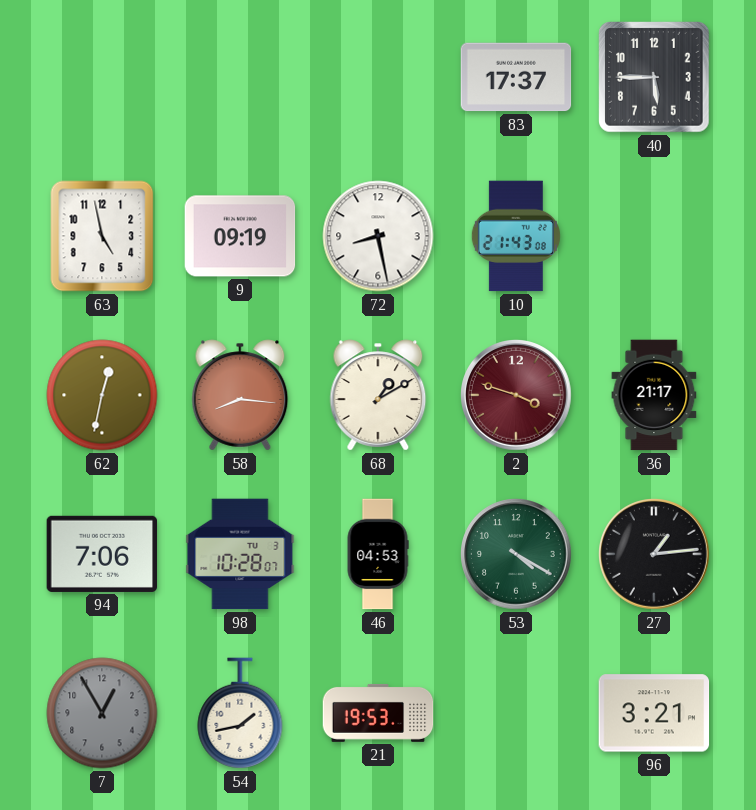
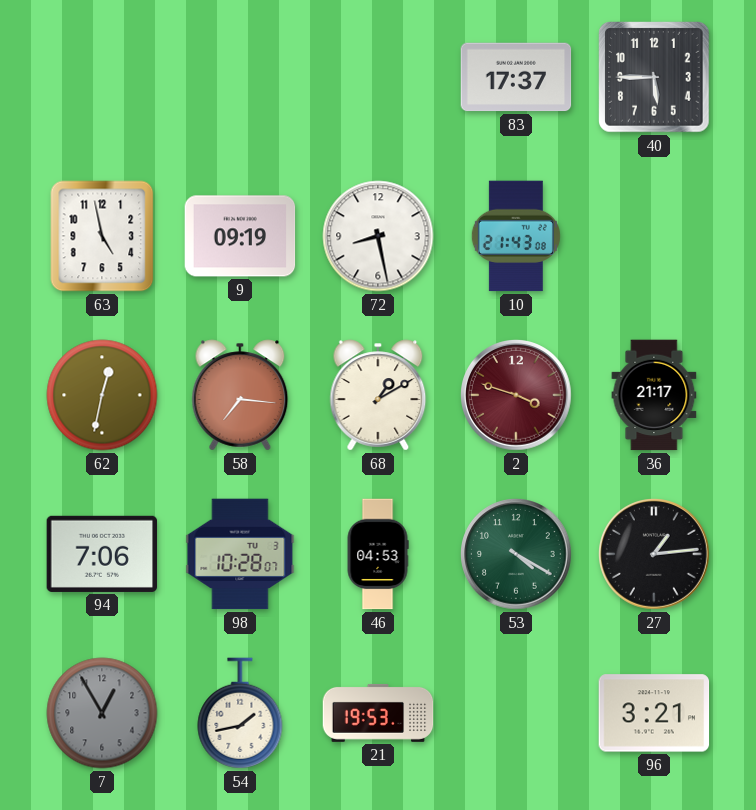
58: 8:16 -> 7:16
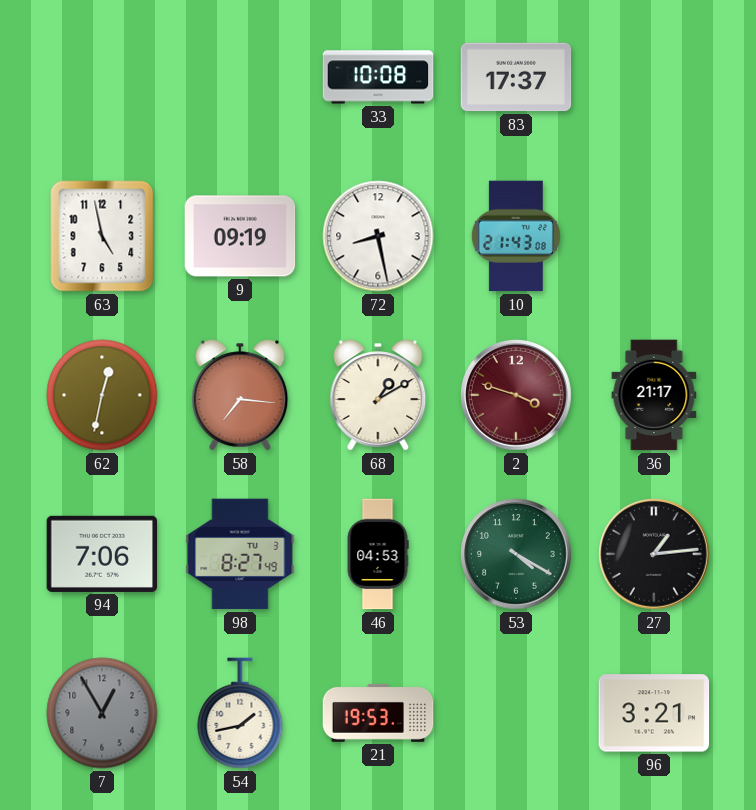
33: none -> 10:08
40: 5:45 -> none
98: 10:28 -> 8:27
